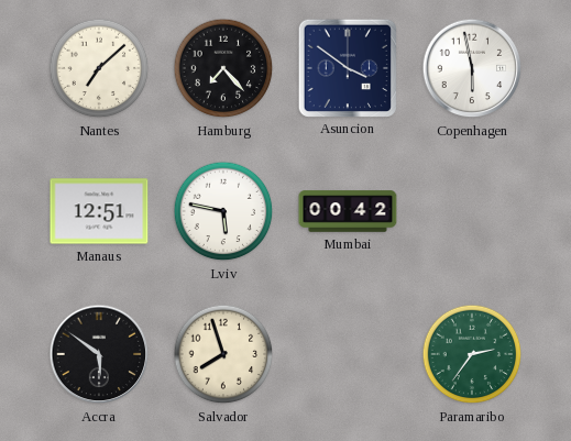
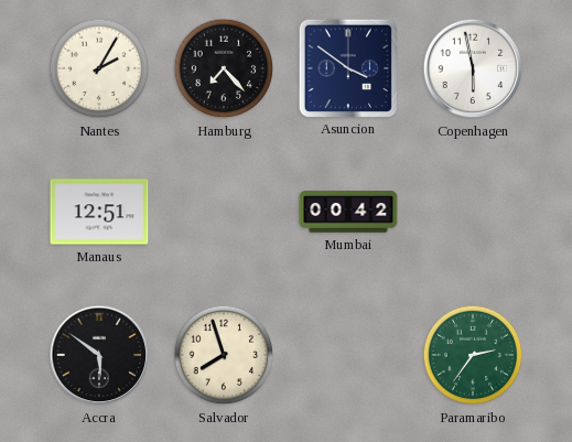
Nantes: 7:08 -> 2:05
Lviv: 5:47 -> none
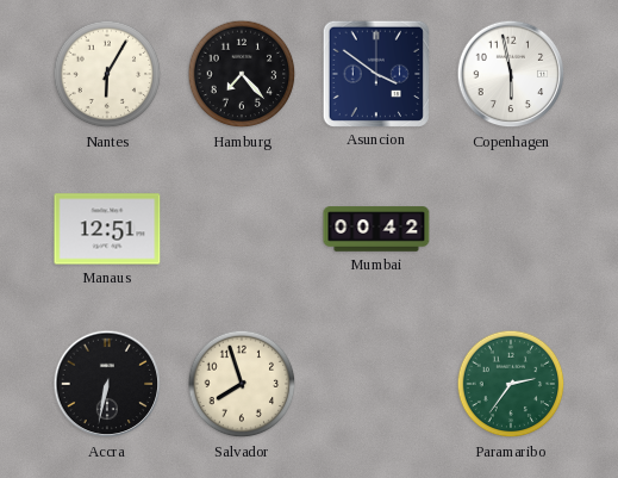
Nantes: 2:05 -> 6:05
Accra: 5:51 -> 6:32
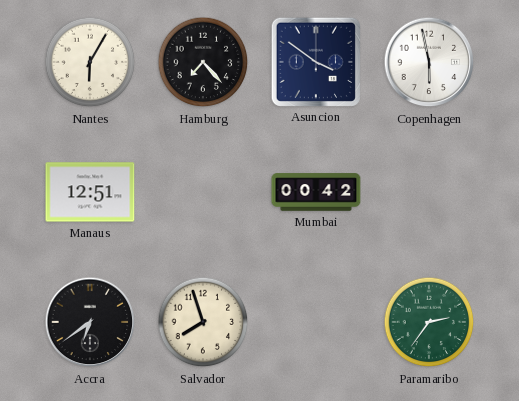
Accra: 6:32 -> 6:39
